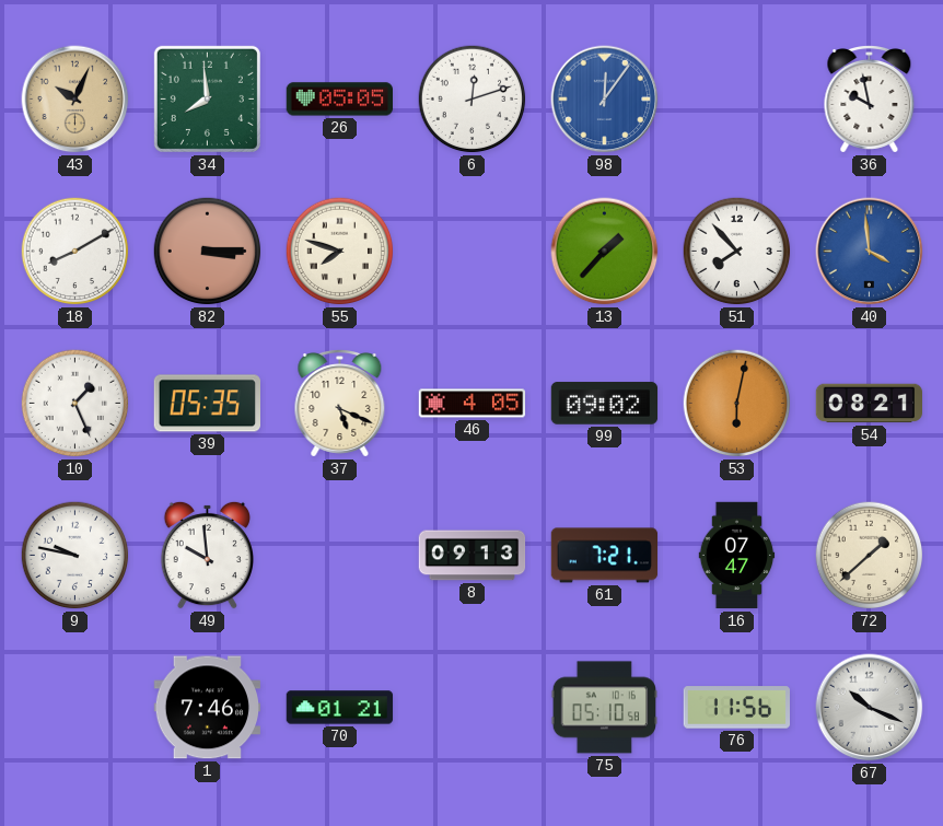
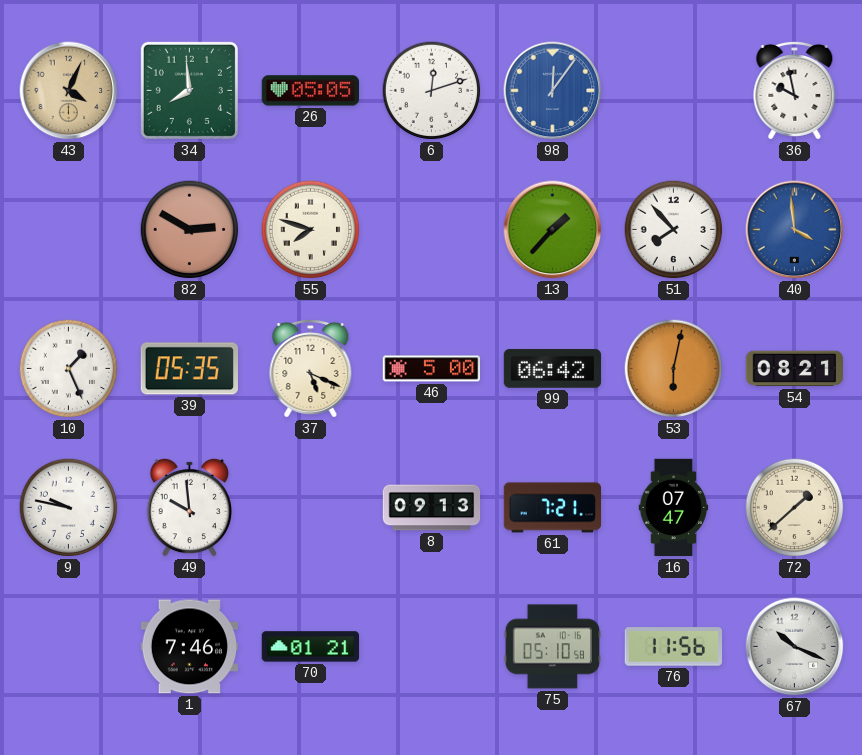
43: 10:04 -> 4:04
18: 8:10 -> none
82: 3:15 -> 2:50
46: 4:05 -> 5:00
99: 09:02 -> 06:42
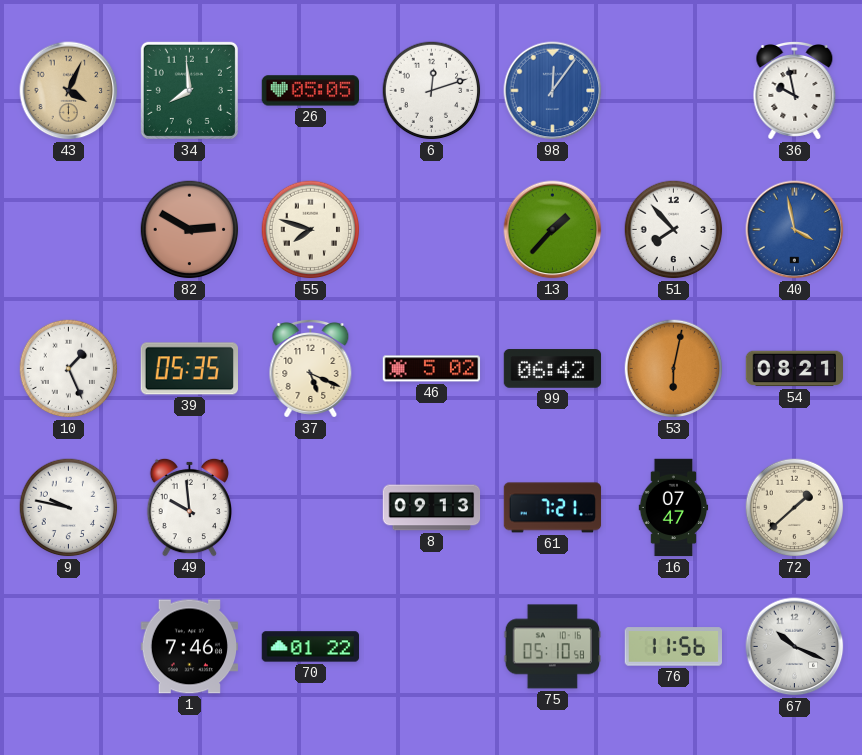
40: 3:59 -> 3:58
46: 5:00 -> 5:02
70: 01:21 -> 01:22
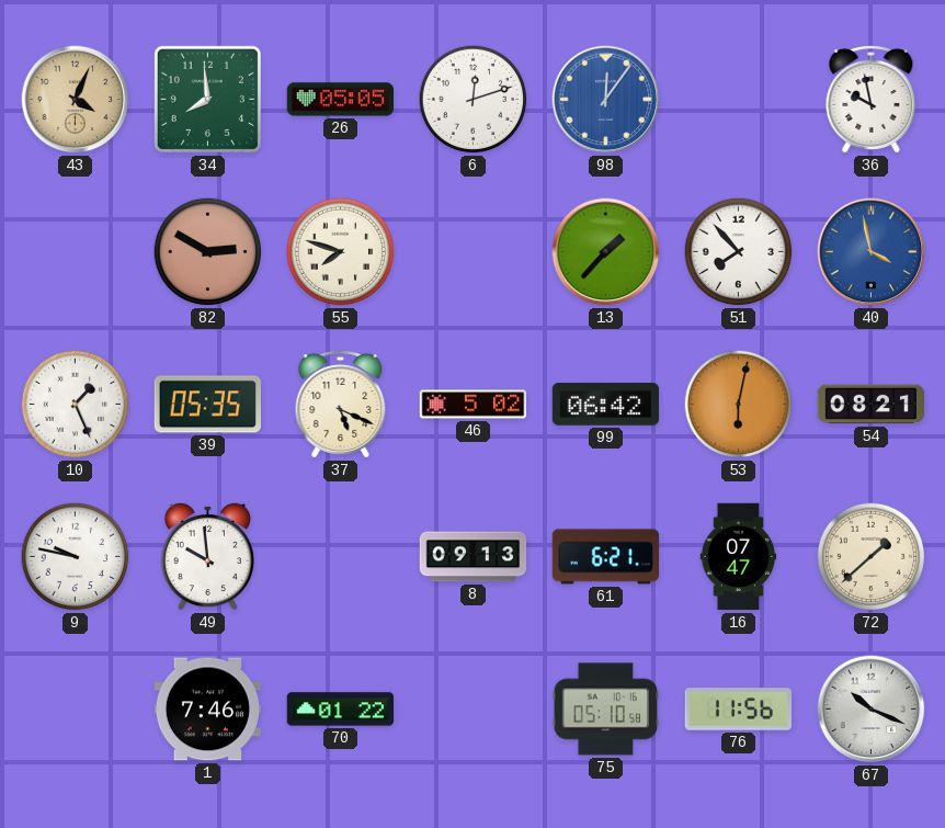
61: 7:21 -> 6:21
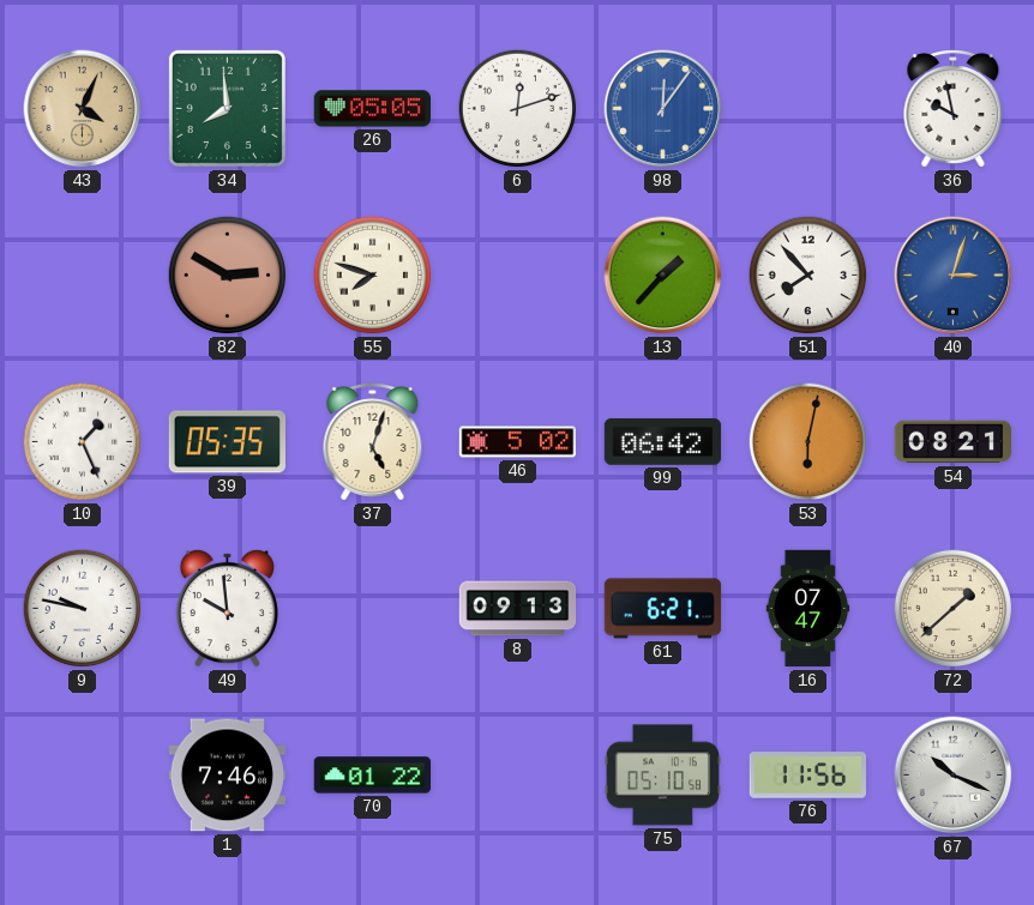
40: 3:58 -> 3:03
37: 5:19 -> 5:03
